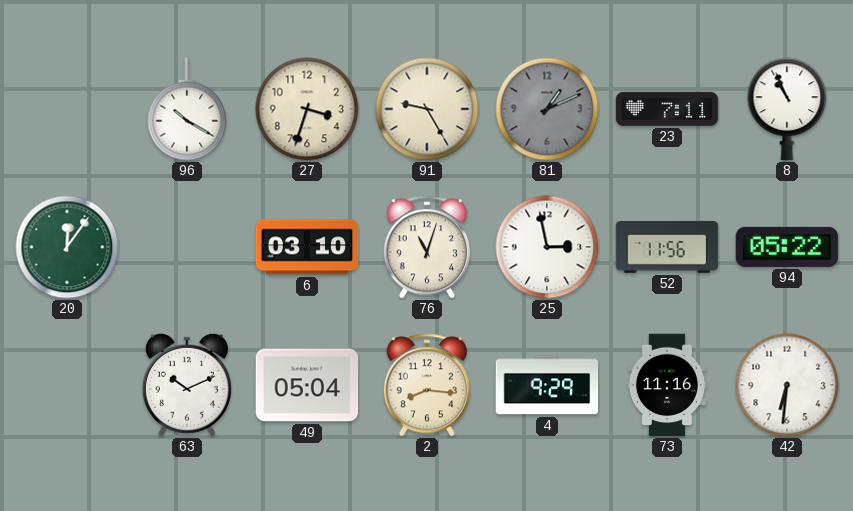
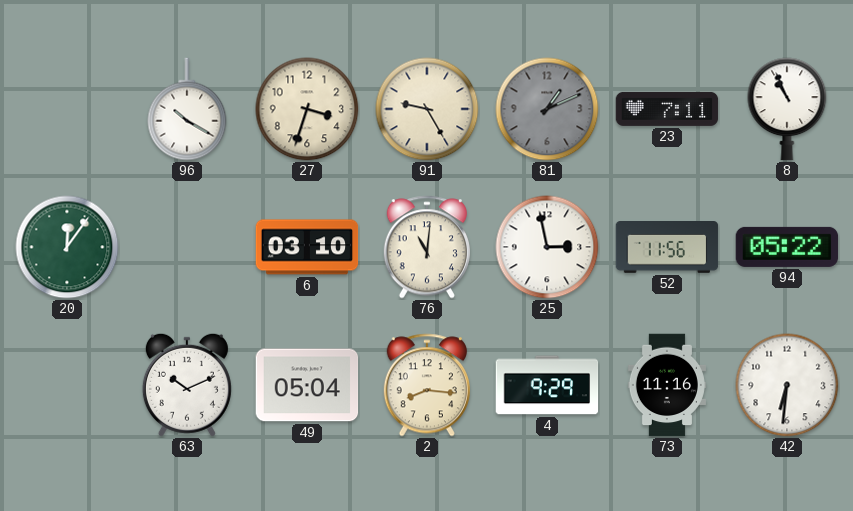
76: 11:03 -> 11:01
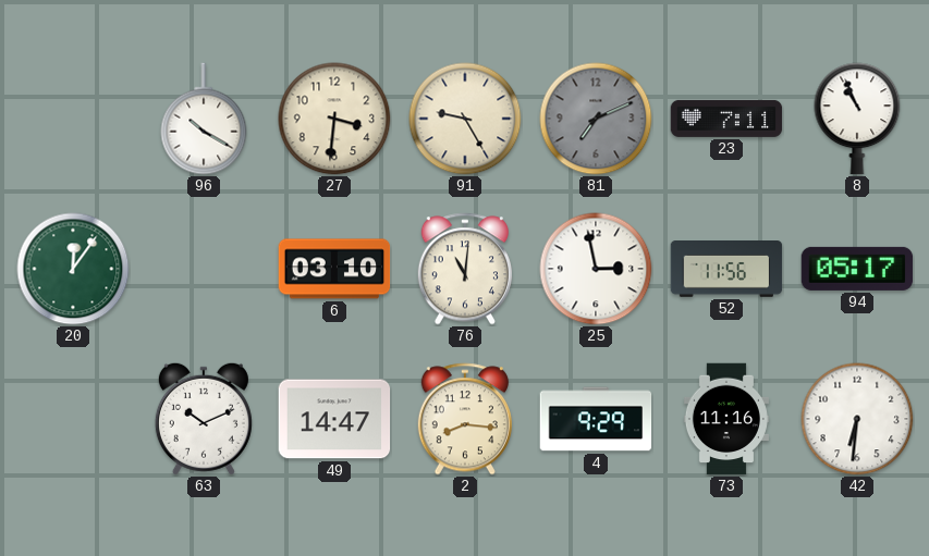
27: 3:33 -> 3:31
81: 1:11 -> 7:11
94: 05:22 -> 05:17
49: 05:04 -> 14:47
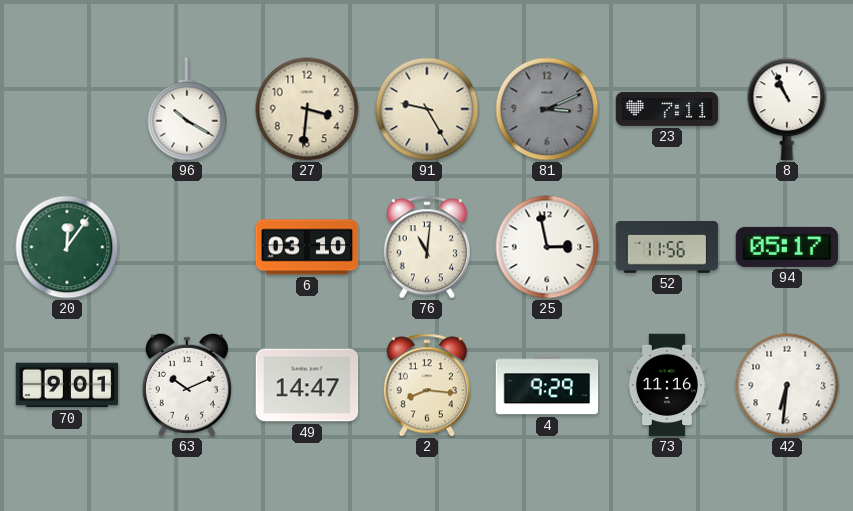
81: 7:11 -> 3:11
70: none -> 9:01
